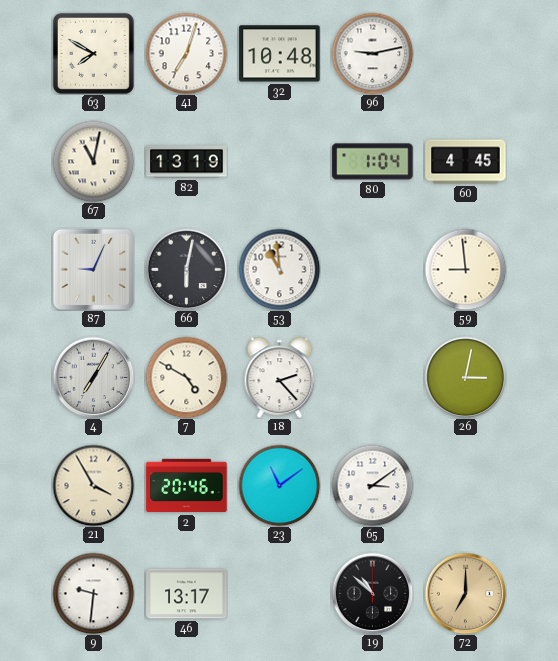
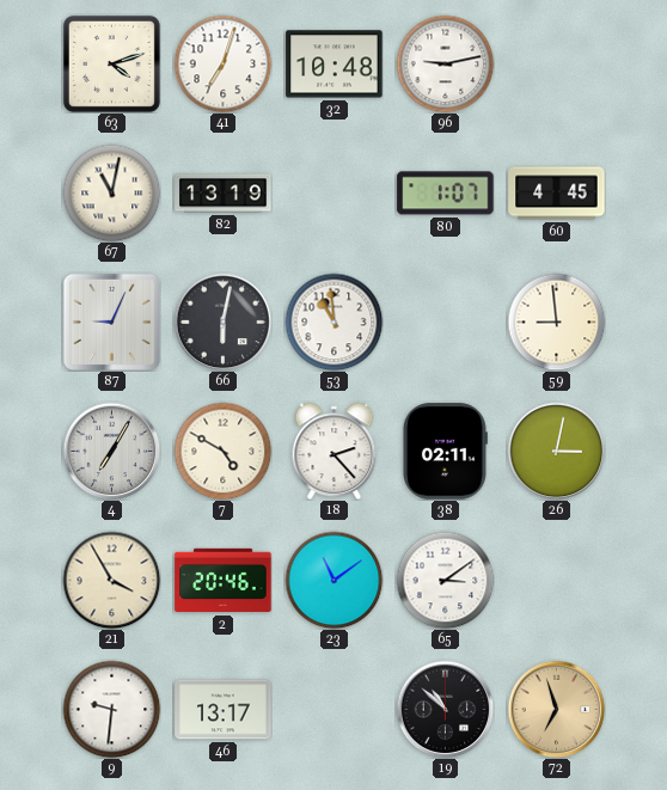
63: 7:50 -> 4:12
80: 1:04 -> 1:07
38: none -> 02:11
72: 7:00 -> 6:57
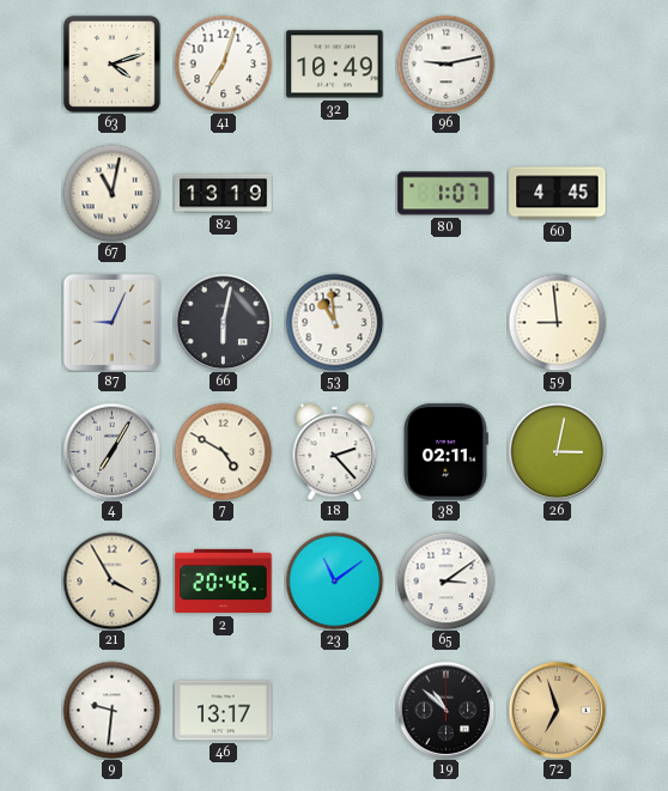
32: 10:48 -> 10:49
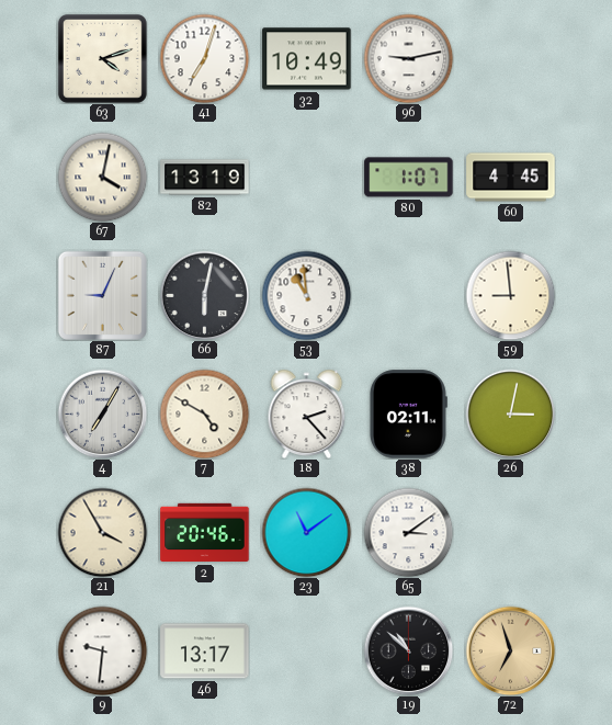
67: 11:02 -> 4:02
